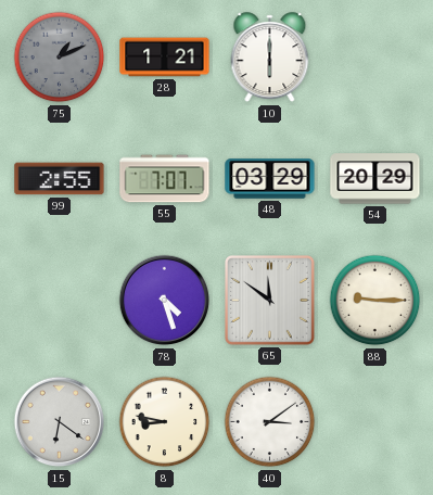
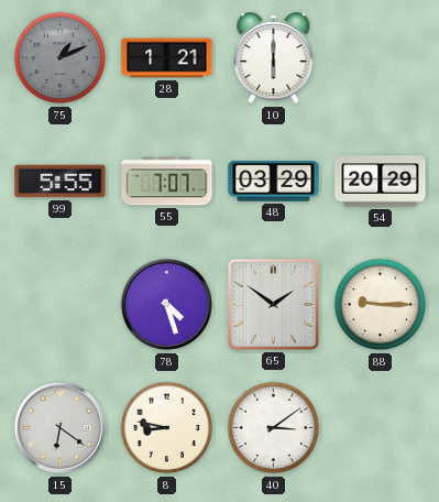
99: 2:55 -> 5:55
65: 11:51 -> 1:51
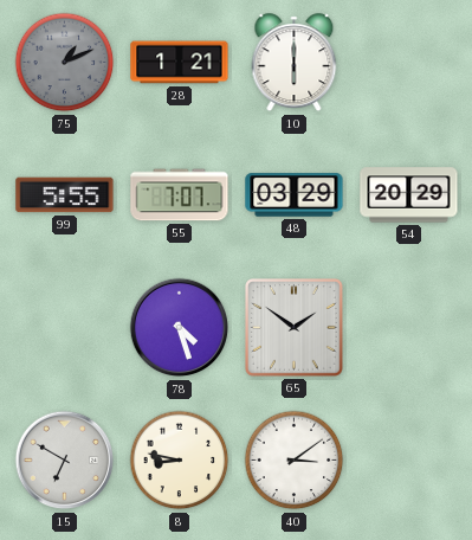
88: 9:15 -> none
15: 6:21 -> 6:50
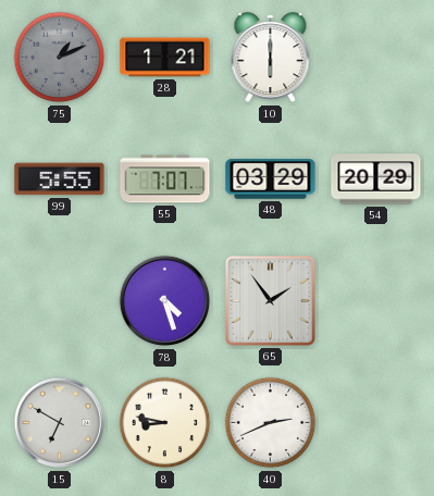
65: 1:51 -> 1:54
40: 3:09 -> 2:41
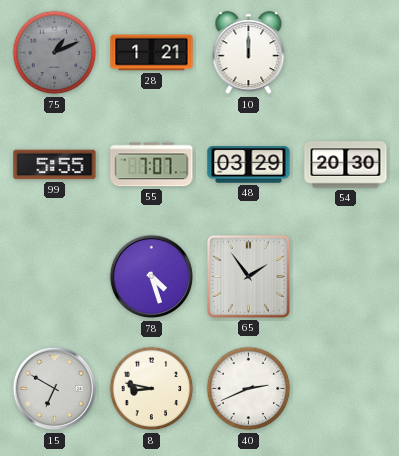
10: 6:00 -> 12:00
54: 20:29 -> 20:30
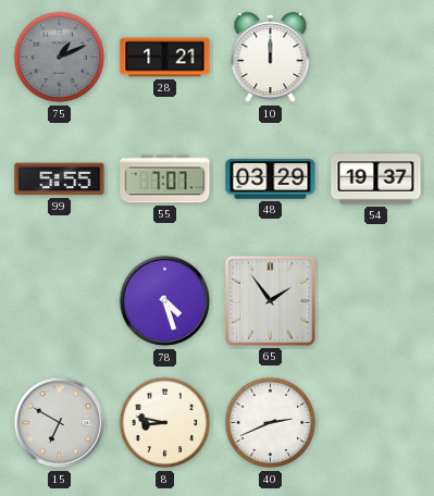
54: 20:30 -> 19:37
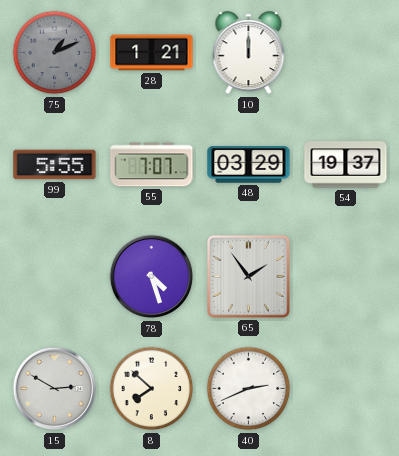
15: 6:50 -> 2:50
8: 8:47 -> 7:52
